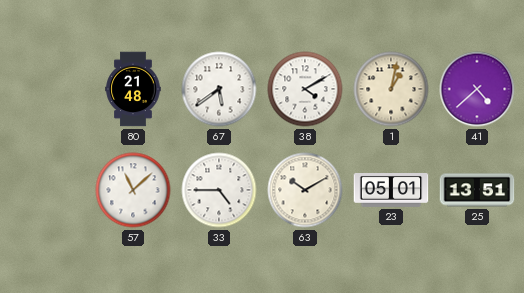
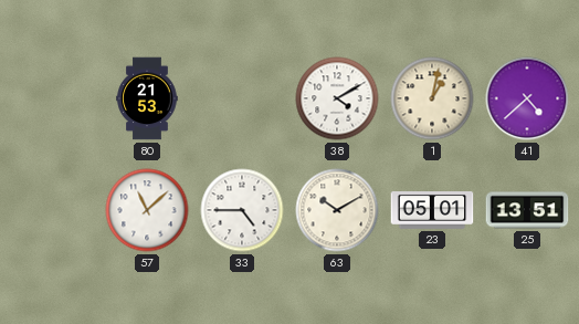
80: 21:48 -> 21:53
67: 5:39 -> none
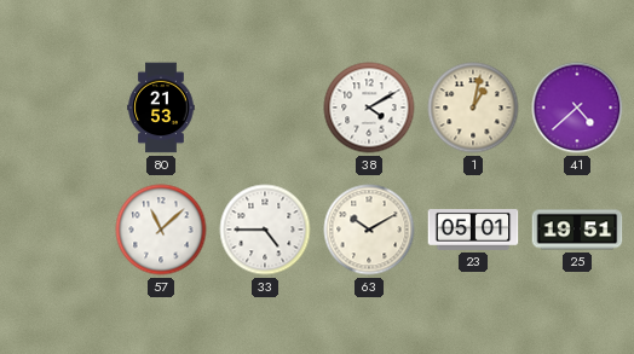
25: 13:51 -> 19:51
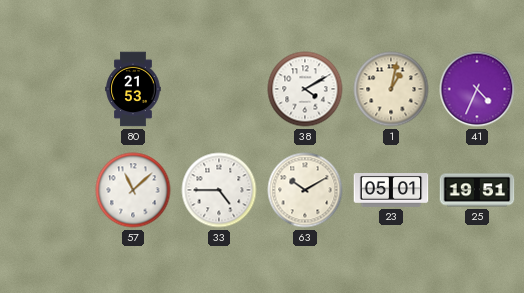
41: 4:38 -> 4:34
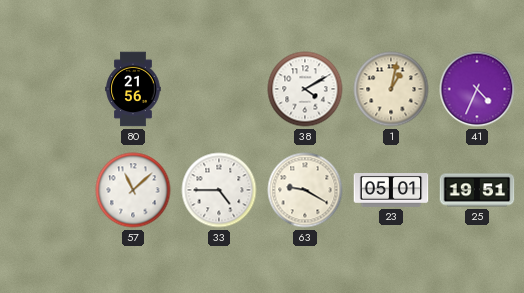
80: 21:53 -> 21:56
63: 10:10 -> 9:20
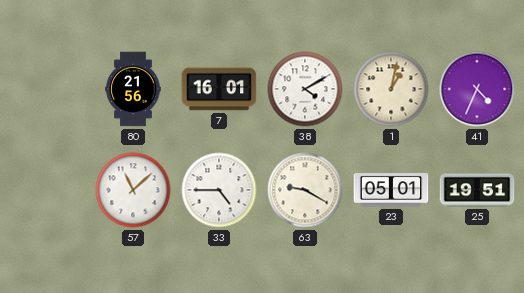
7: none -> 16:01
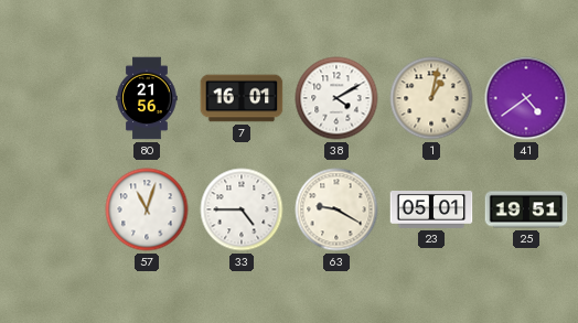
41: 4:34 -> 4:39
57: 11:08 -> 11:03
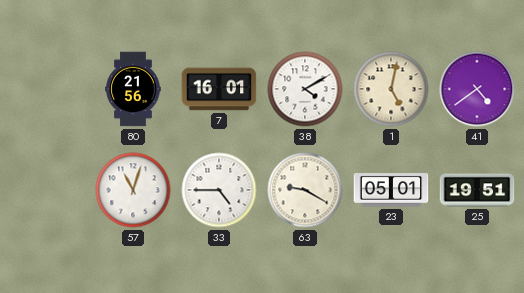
1: 1:02 -> 5:02
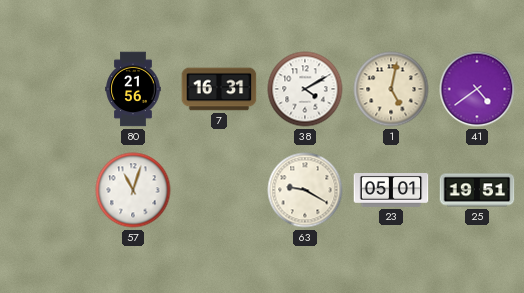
7: 16:01 -> 16:31
33: 4:45 -> none
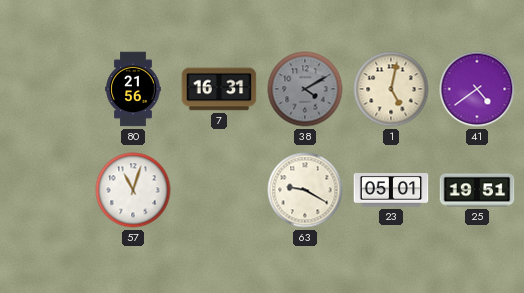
38 dial: white -> grey
